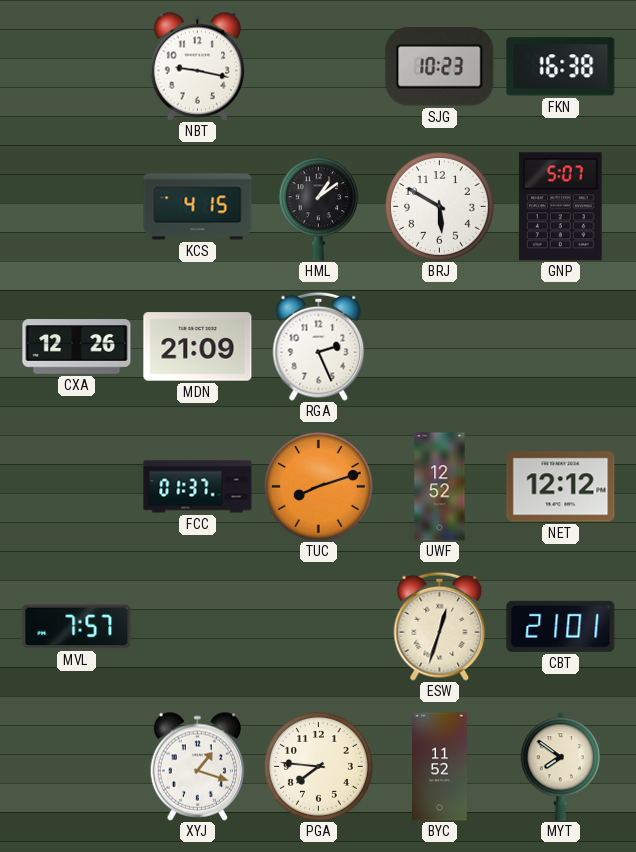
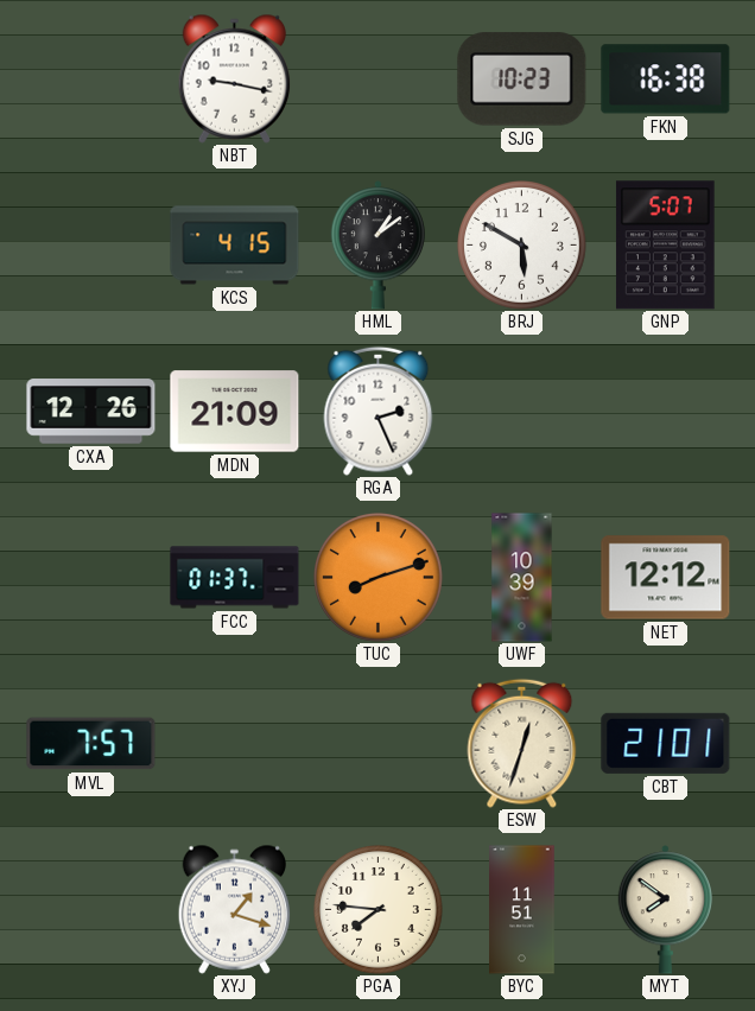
UWF: 12:52 -> 10:39
BYC: 11:52 -> 11:51
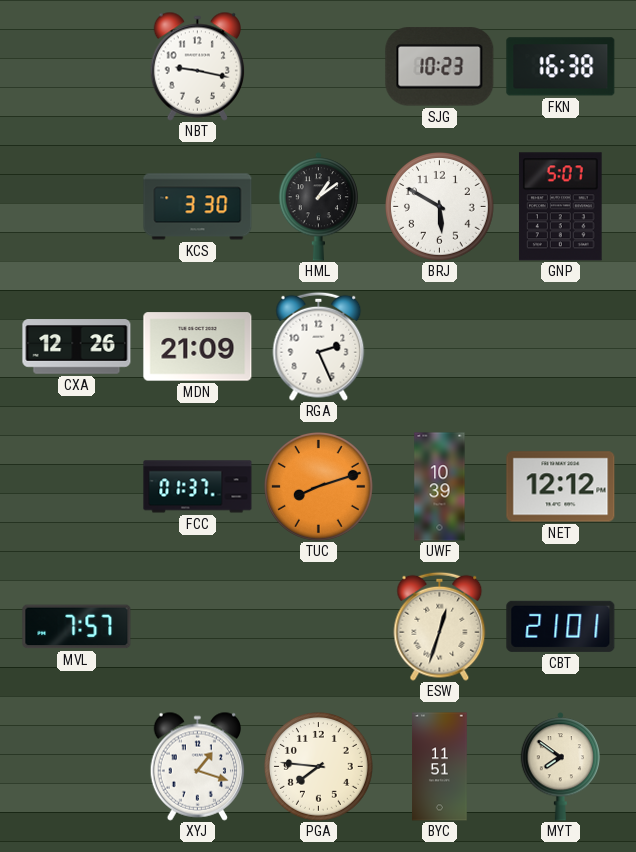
KCS: 4:15 -> 3:30
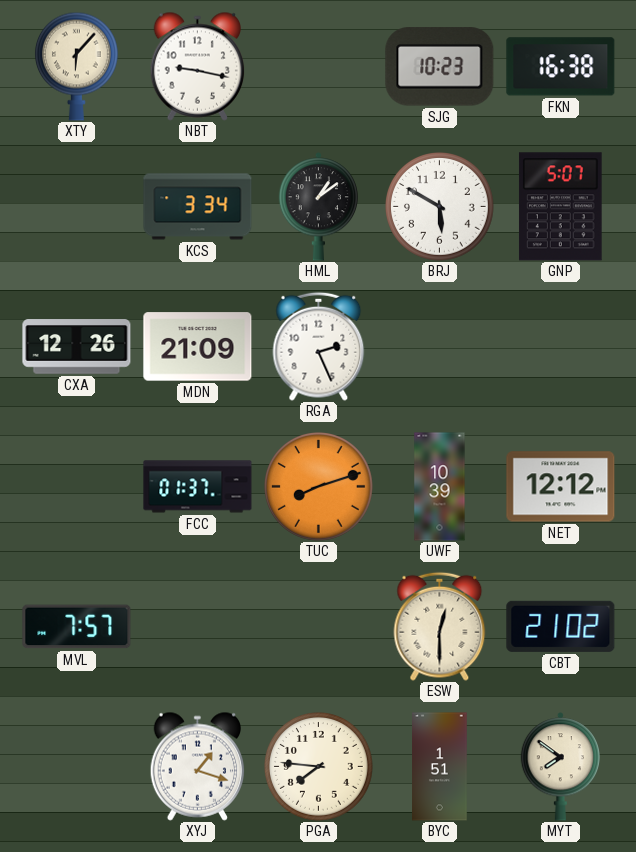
XTY: none -> 6:07
KCS: 3:30 -> 3:34
ESW: 12:33 -> 12:30
CBT: 21:01 -> 21:02
BYC: 11:51 -> 1:51
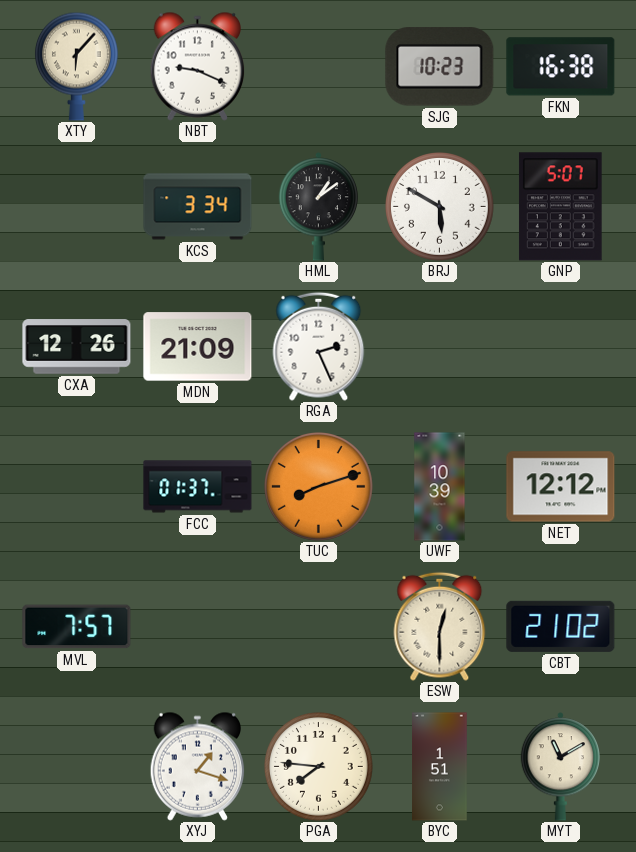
NBT: 9:17 -> 9:19
MYT: 7:51 -> 11:10
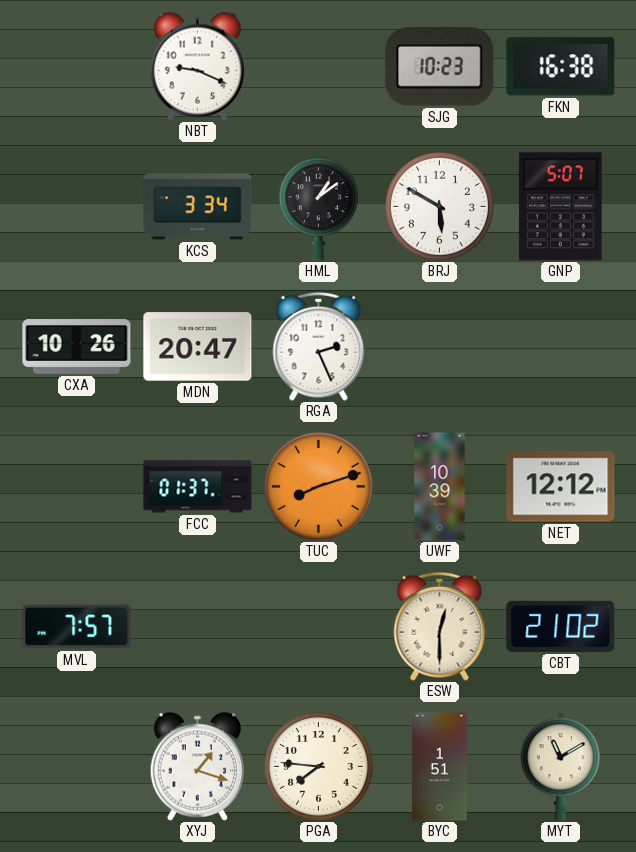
XTY: 6:07 -> none
CXA: 12:26 -> 10:26
MDN: 21:09 -> 20:47
